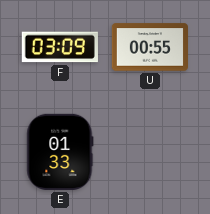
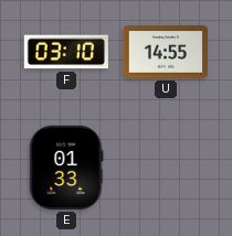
F: 03:09 -> 03:10
U: 00:55 -> 14:55
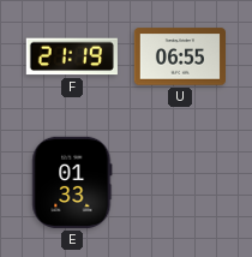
F: 03:10 -> 21:19
U: 14:55 -> 06:55
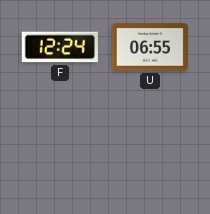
F: 21:19 -> 12:24
E: 01:33 -> none
